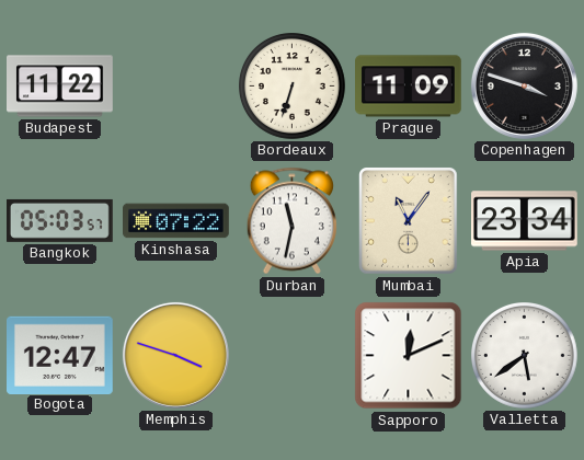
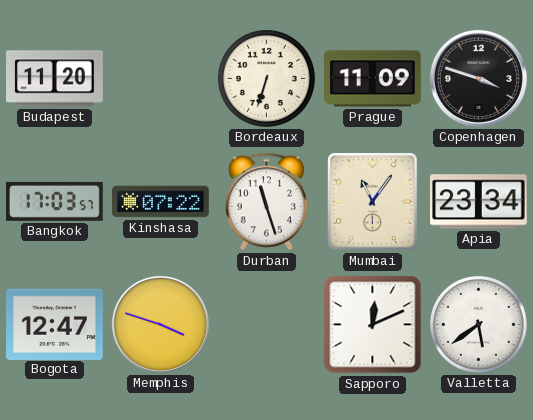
Budapest: 11:22 -> 11:20
Bangkok: 05:03 -> 17:03
Durban: 11:32 -> 11:27
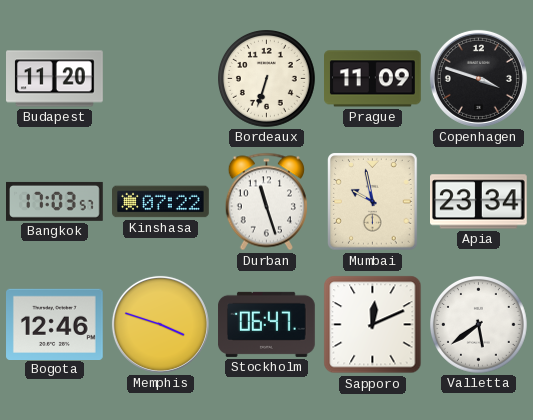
Mumbai: 11:06 -> 9:58
Bogota: 12:47 -> 12:46
Stockholm: none -> 06:47
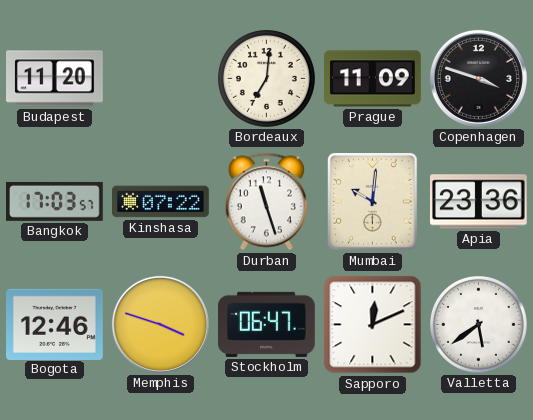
Bordeaux: 6:33 -> 7:01
Mumbai: 9:58 -> 10:01
Apia: 23:34 -> 23:36
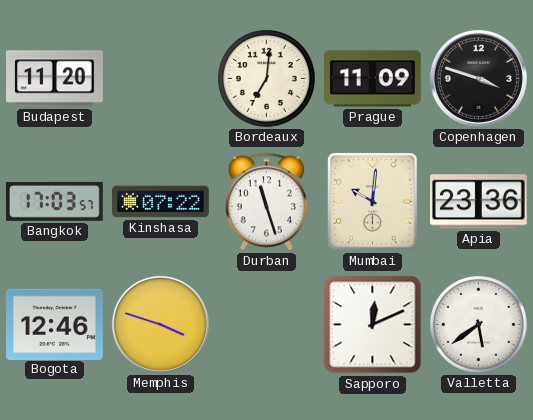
Stockholm: 06:47 -> none
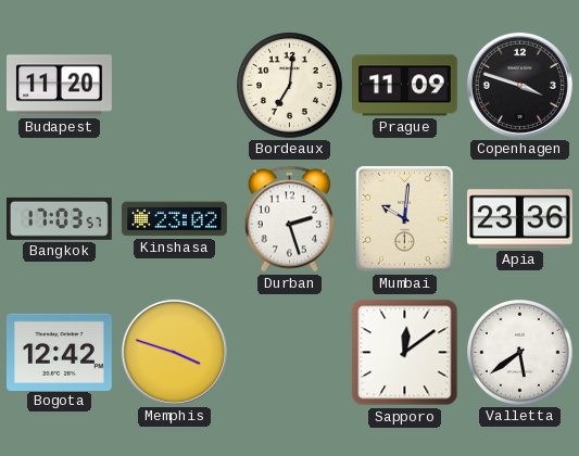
Kinshasa: 07:22 -> 23:02
Durban: 11:27 -> 2:27
Bogota: 12:46 -> 12:42
Sapporo: 12:11 -> 12:09
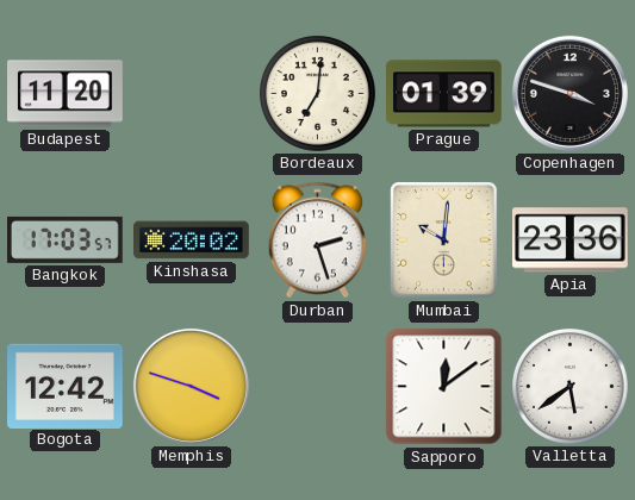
Prague: 11:09 -> 01:39
Kinshasa: 23:02 -> 20:02
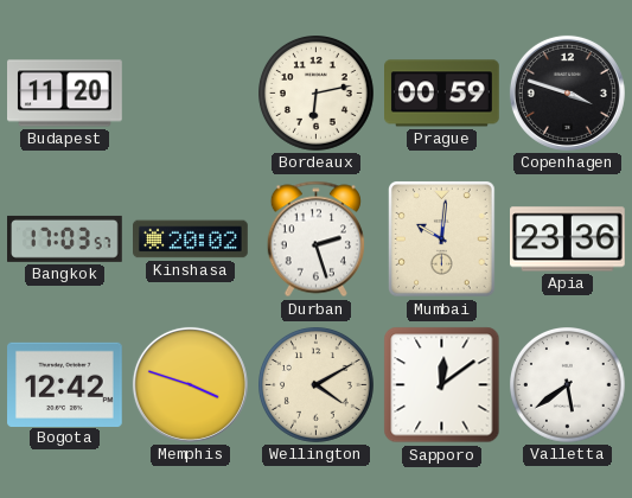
Bordeaux: 7:01 -> 6:13
Prague: 01:39 -> 00:59
Wellington: none -> 4:10
